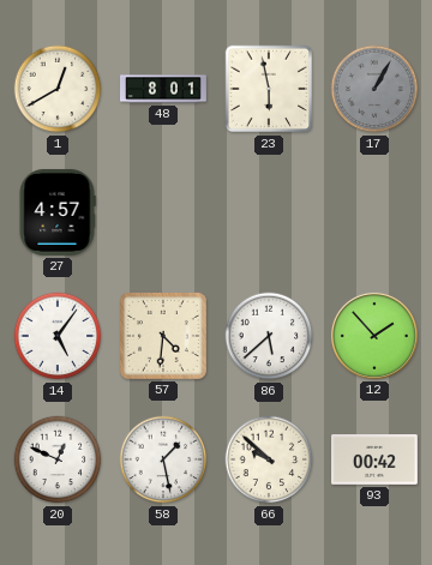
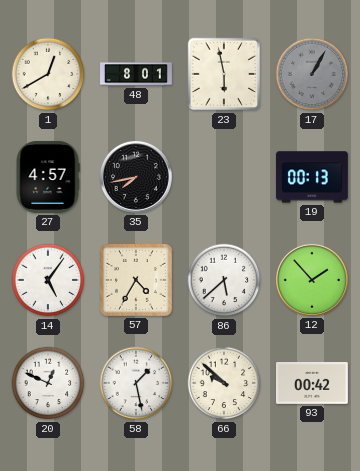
35: none -> 7:43
19: none -> 00:13
57: 4:31 -> 4:35
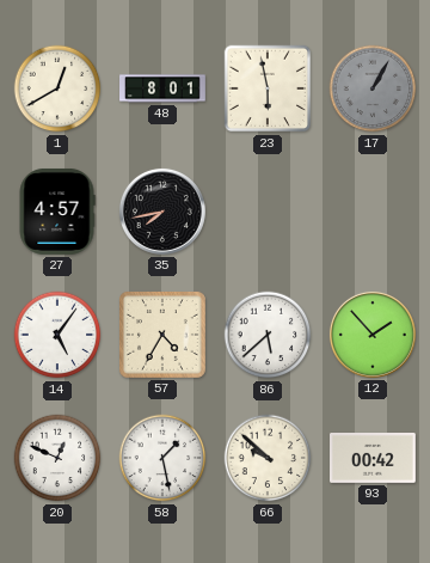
19: 00:13 -> none
